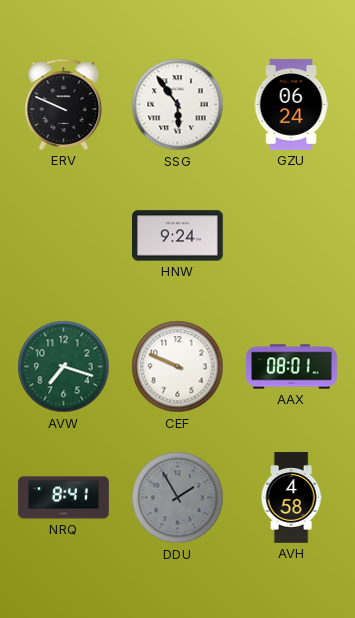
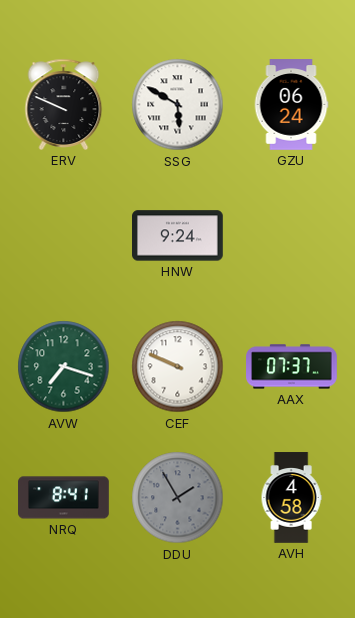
SSG: 5:54 -> 5:50
AAX: 08:01 -> 07:37
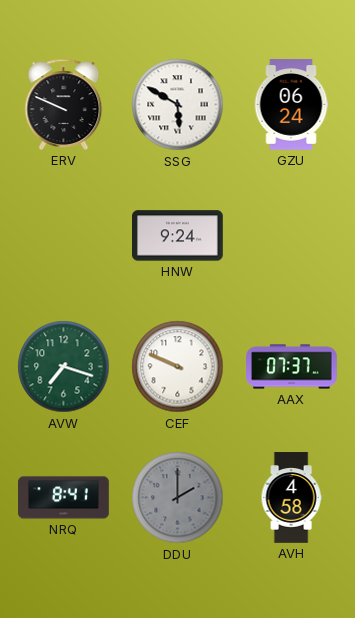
DDU: 1:55 -> 2:00
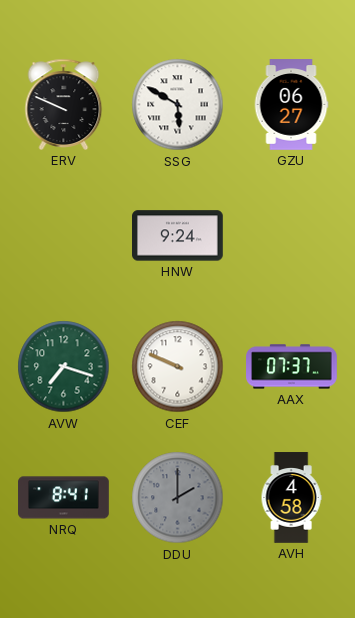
GZU: 06:24 -> 06:27
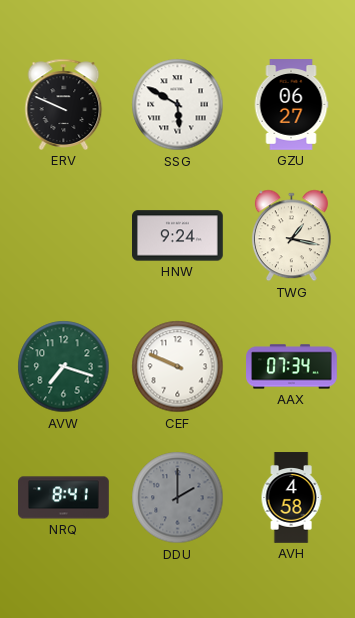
TWG: none -> 1:17
AAX: 07:37 -> 07:34
